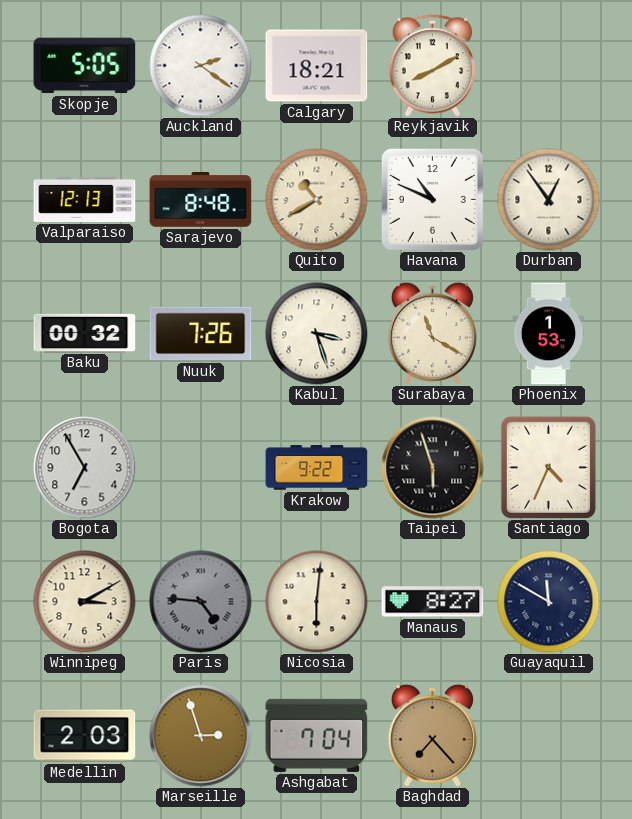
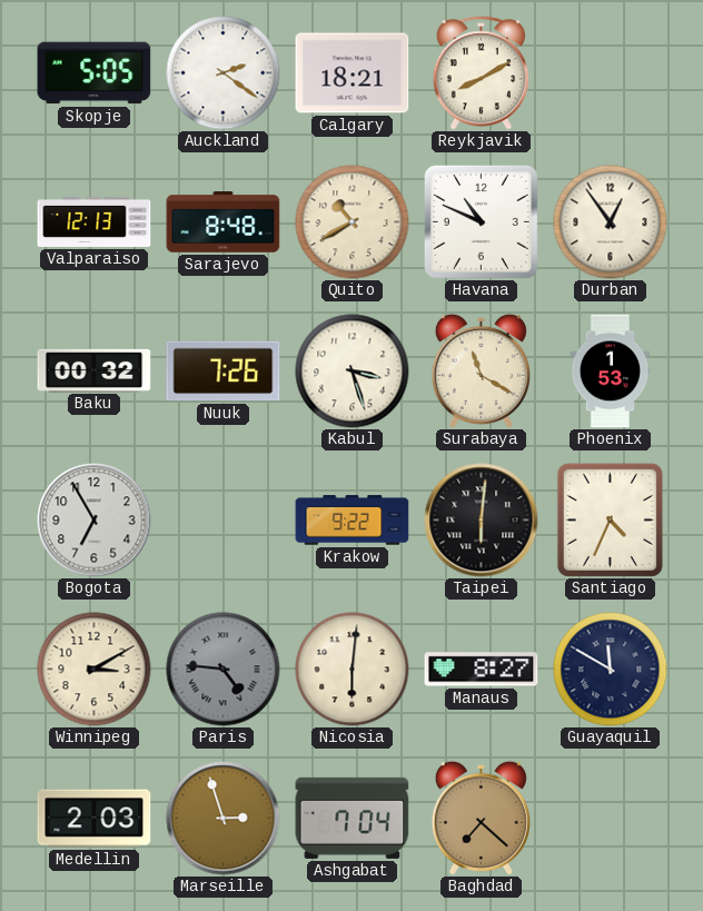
Taipei: 5:57 -> 6:01
Baghdad: 7:23 -> 7:22
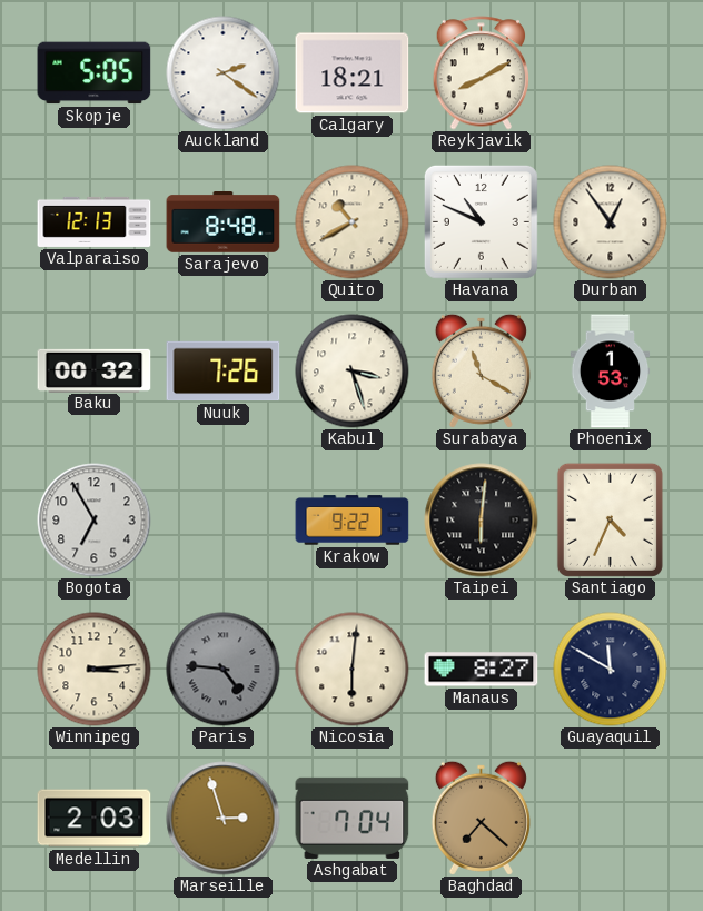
Winnipeg: 3:10 -> 3:14
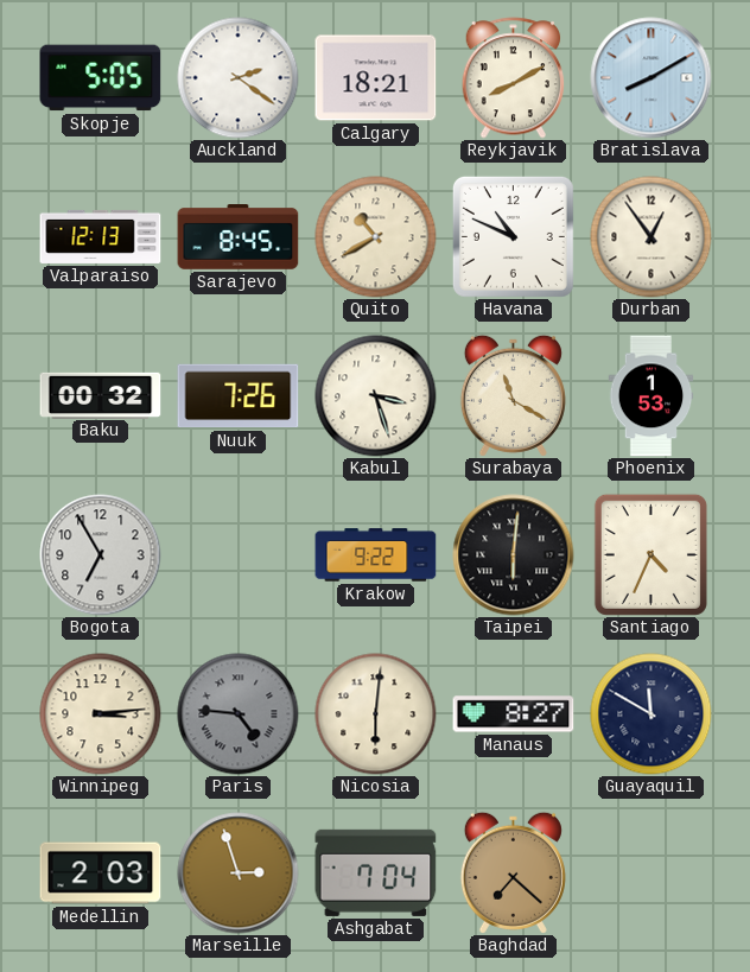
Bratislava: none -> 8:10
Sarajevo: 8:48 -> 8:45
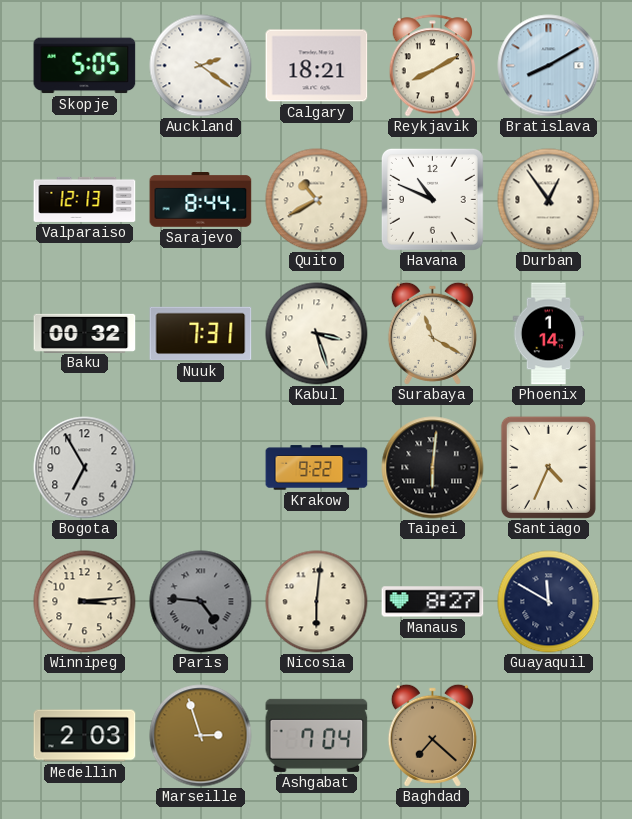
Sarajevo: 8:45 -> 8:44
Nuuk: 7:26 -> 7:31
Phoenix: 1:53 -> 1:14
